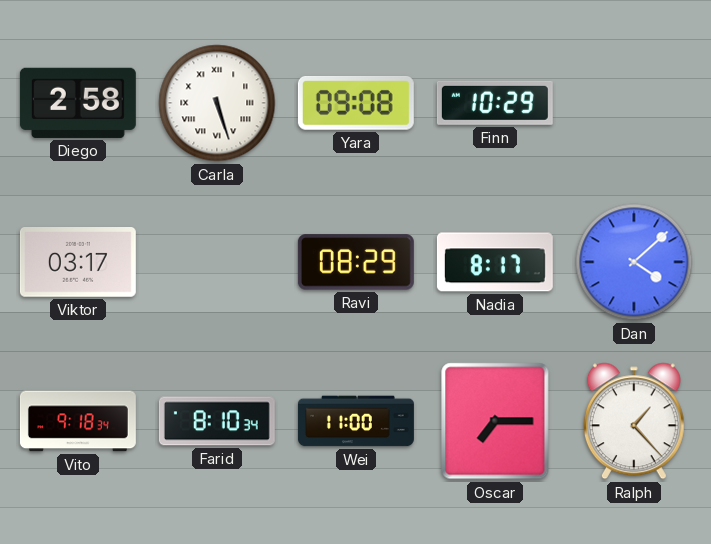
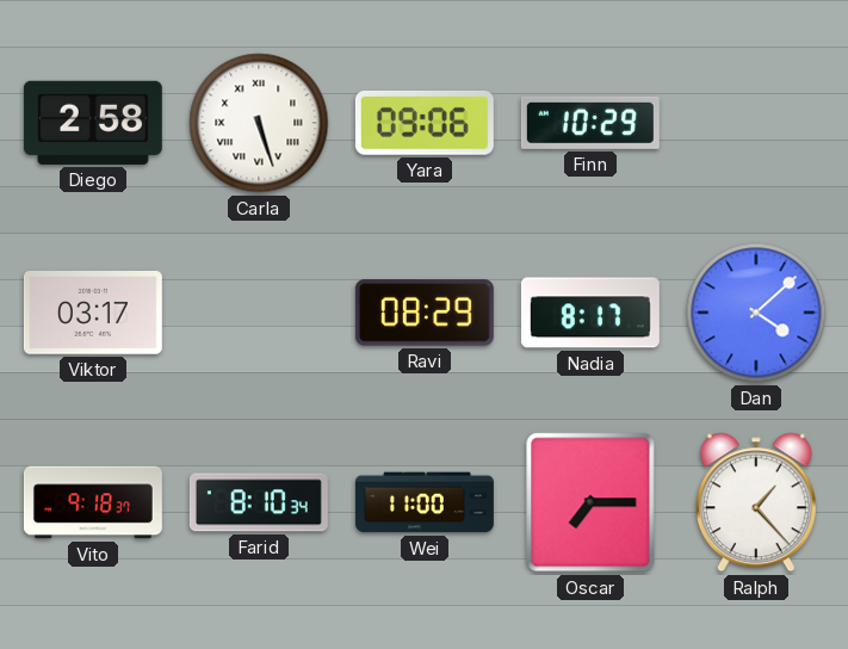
Yara: 09:08 -> 09:06
Vito: 9:18:34 -> 9:18:37
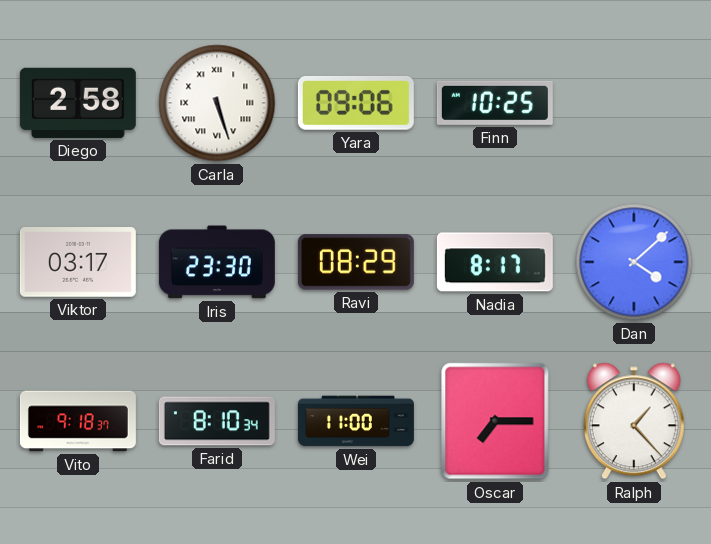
Finn: 10:29 -> 10:25
Iris: none -> 23:30
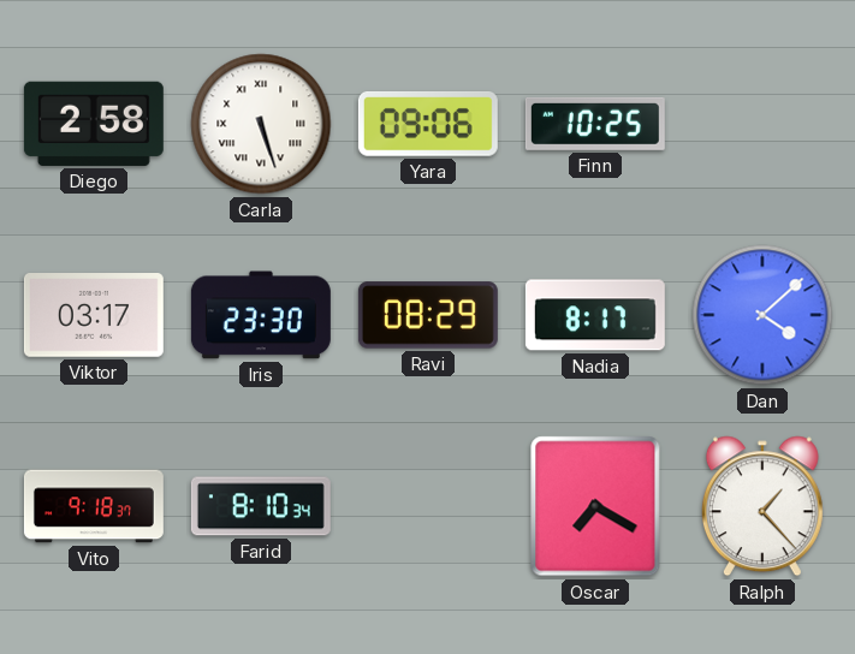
Wei: 11:00 -> none
Oscar: 7:15 -> 7:20
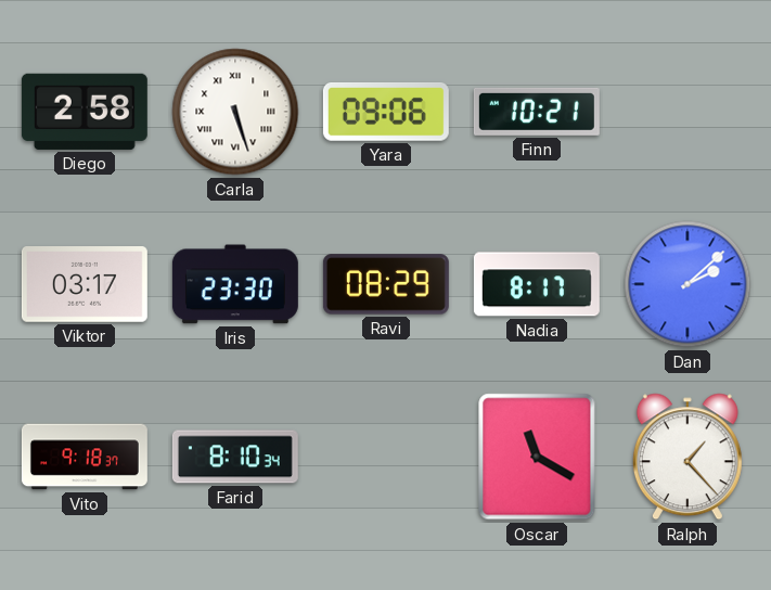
Finn: 10:25 -> 10:21
Dan: 4:08 -> 2:08
Oscar: 7:20 -> 11:20
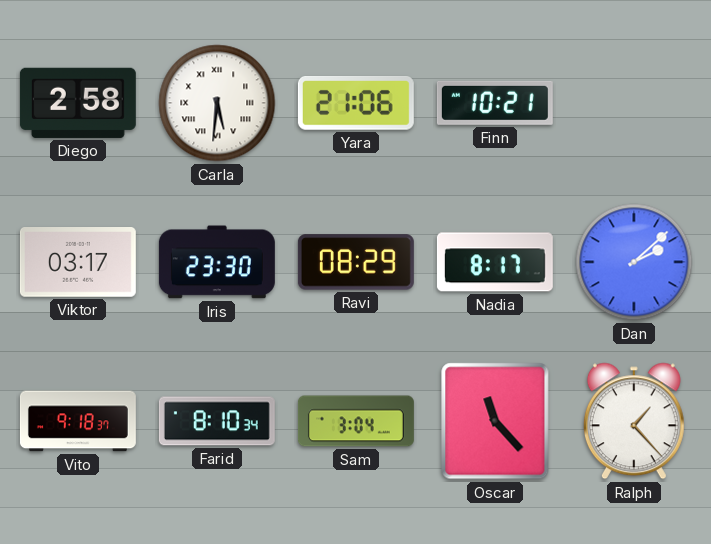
Carla: 5:27 -> 5:31
Yara: 09:06 -> 21:06
Sam: none -> 3:04
Oscar: 11:20 -> 11:23
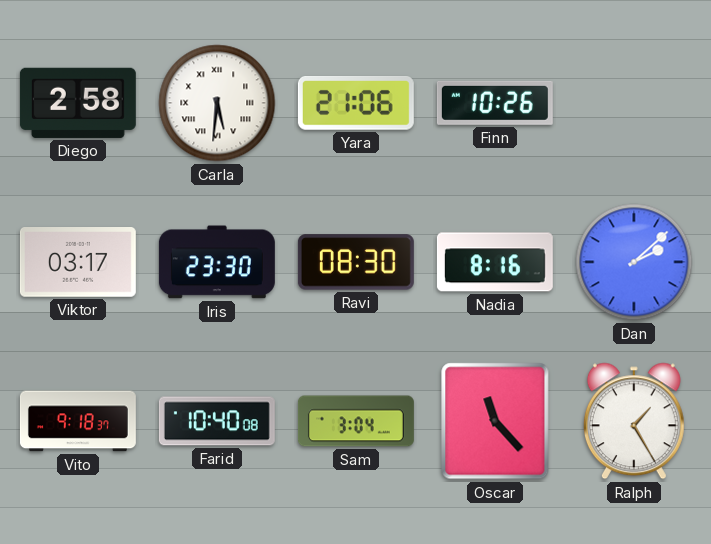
Finn: 10:21 -> 10:26
Ravi: 08:29 -> 08:30
Nadia: 8:17 -> 8:16
Farid: 8:10 -> 10:40
Ralph: 1:23 -> 1:25
